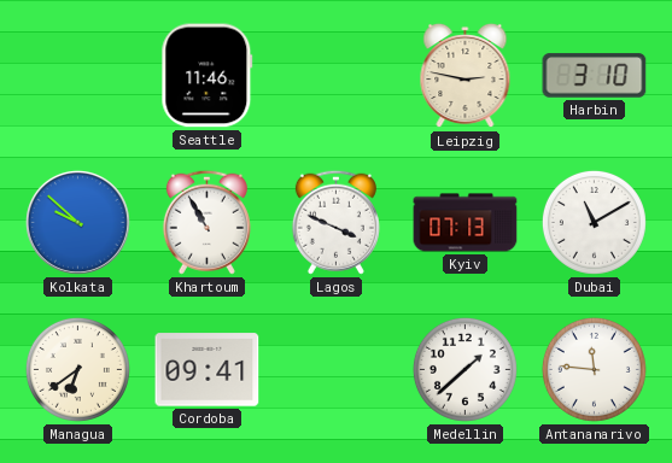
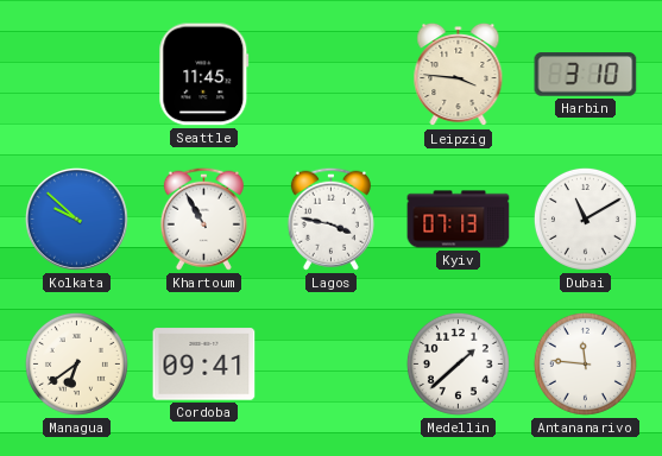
Seattle: 11:46 -> 11:45
Leipzig: 2:47 -> 3:46
Lagos: 3:49 -> 3:47
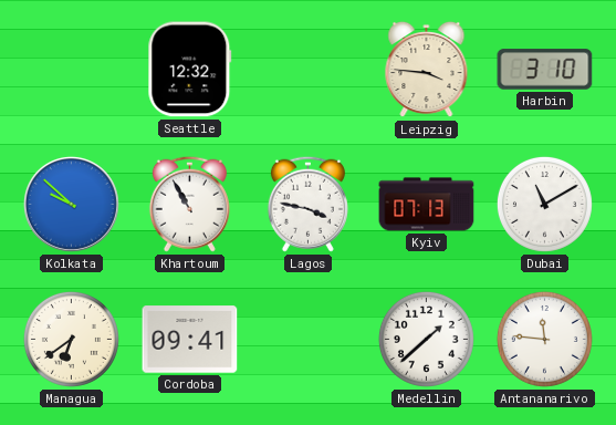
Seattle: 11:45 -> 12:32
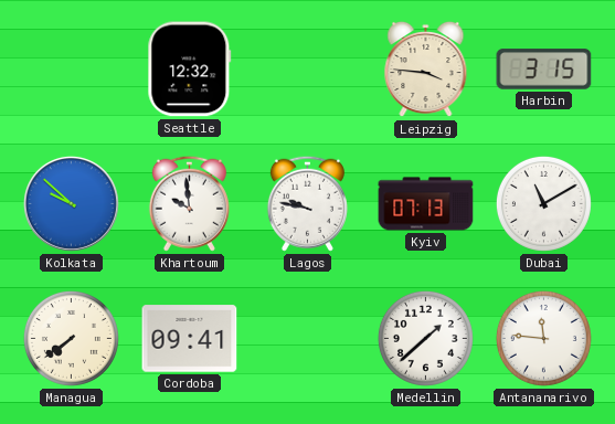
Harbin: 3:10 -> 3:15
Khartoum: 10:55 -> 9:59
Lagos: 3:47 -> 9:47
Managua: 6:39 -> 7:39
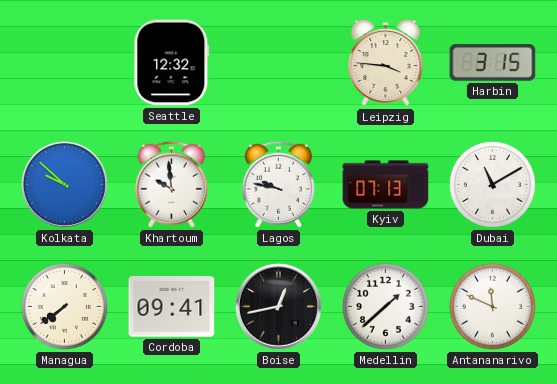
Boise: none -> 12:43
Antananarivo: 11:46 -> 11:49
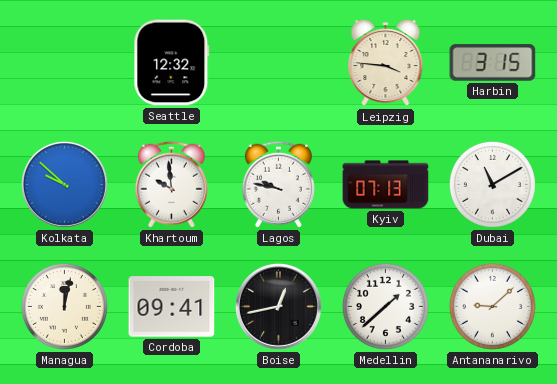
Managua: 7:39 -> 12:02
Antananarivo: 11:49 -> 9:08
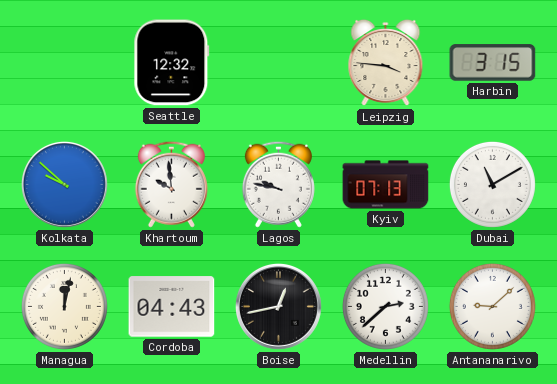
Cordoba: 09:41 -> 04:43
Medellin: 1:38 -> 2:38
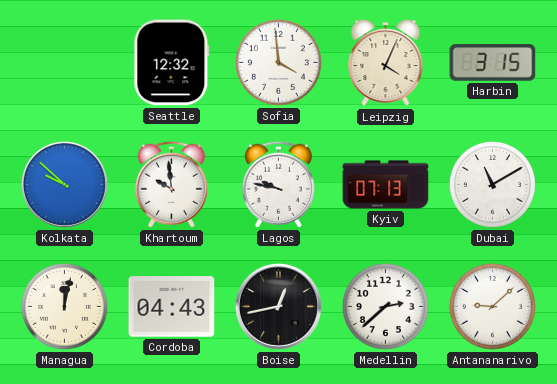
Sofia: none -> 3:59
Leipzig: 3:46 -> 4:04
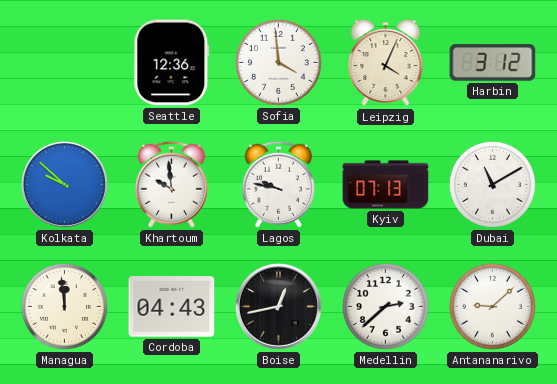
Seattle: 12:32 -> 12:36
Harbin: 3:15 -> 3:12
Managua: 12:02 -> 11:59
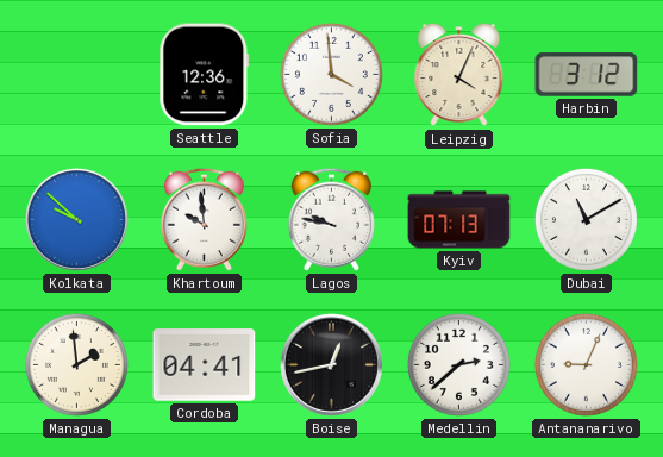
Managua: 11:59 -> 1:59
Cordoba: 04:43 -> 04:41
Antananarivo: 9:08 -> 9:04
